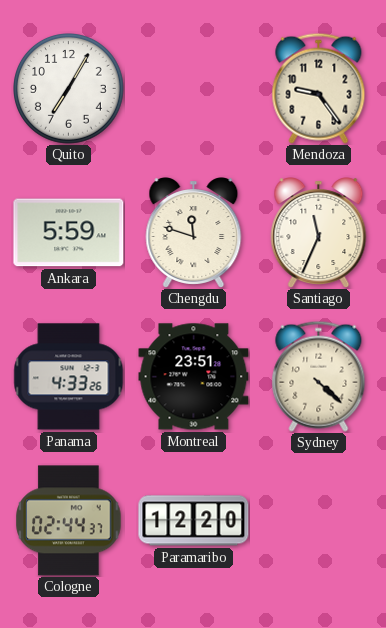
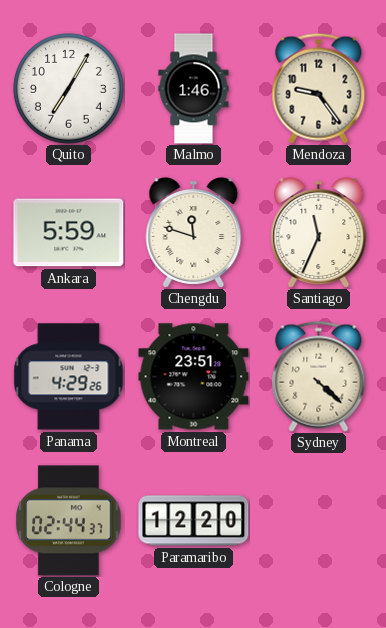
Malmo: none -> 1:46
Panama: 4:33 -> 4:29
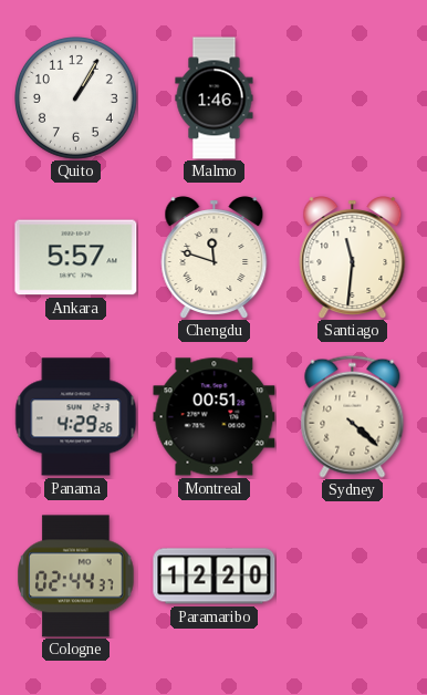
Quito: 7:05 -> 1:05
Mendoza: 9:24 -> none
Ankara: 5:59 -> 5:57
Santiago: 11:34 -> 11:31
Montreal: 23:51 -> 00:51
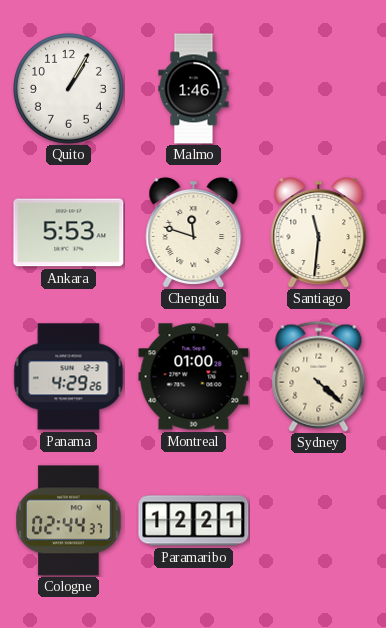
Ankara: 5:57 -> 5:53
Montreal: 00:51 -> 01:00
Paramaribo: 12:20 -> 12:21
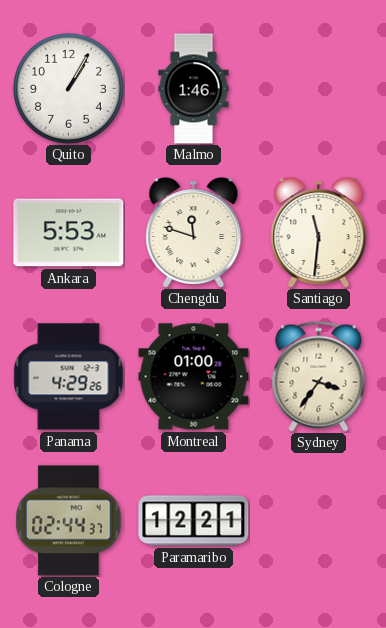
Sydney: 4:22 -> 3:36
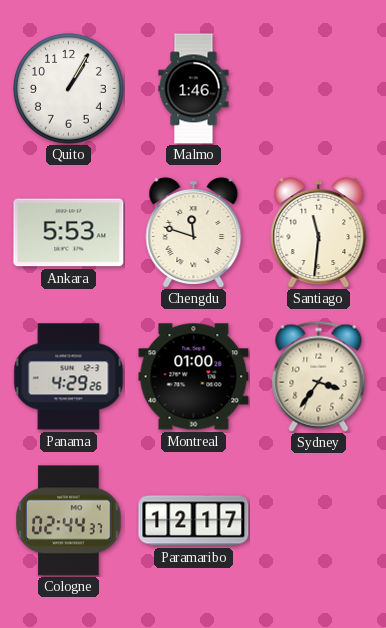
Paramaribo: 12:21 -> 12:17
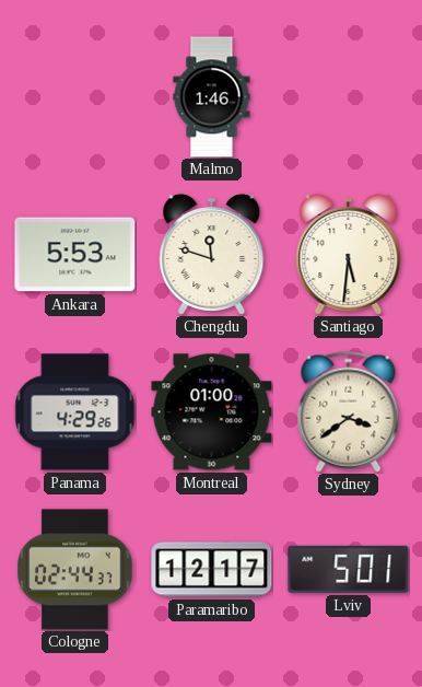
Quito: 1:05 -> none
Santiago: 11:31 -> 5:31
Sydney: 3:36 -> 3:39
Lviv: none -> 5:01
